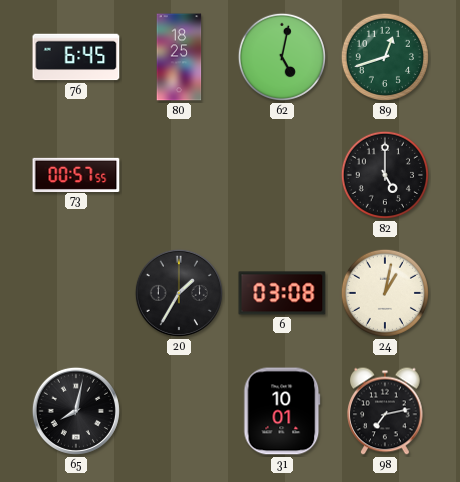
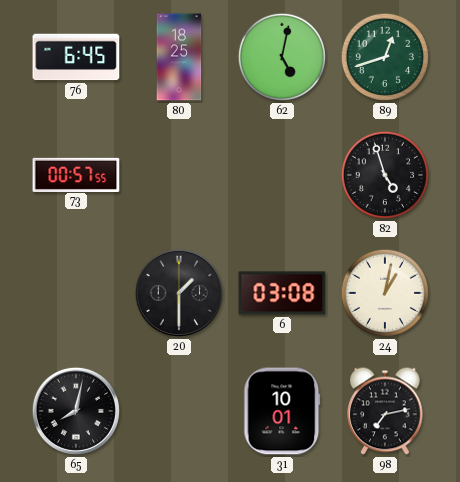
82: 5:00 -> 4:57
20: 1:35 -> 1:30
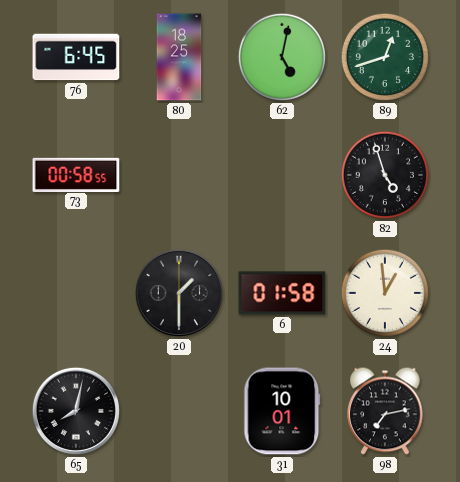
73: 00:57 -> 00:58
6: 03:08 -> 01:58
24: 1:02 -> 12:59
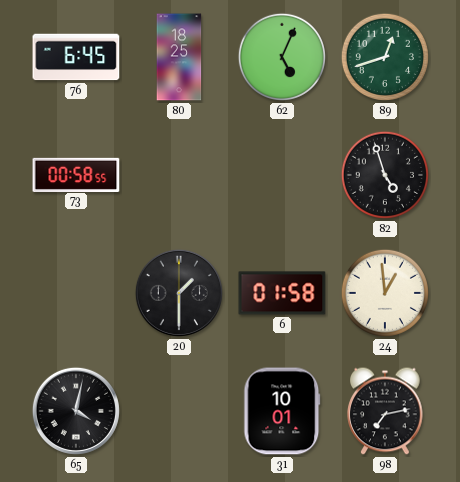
62: 5:02 -> 5:04
65: 8:02 -> 4:02
